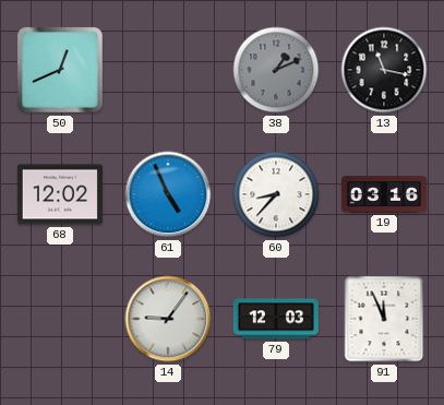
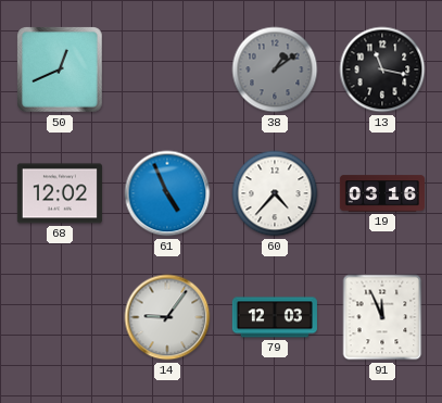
38: 1:11 -> 1:09
60: 8:37 -> 4:37
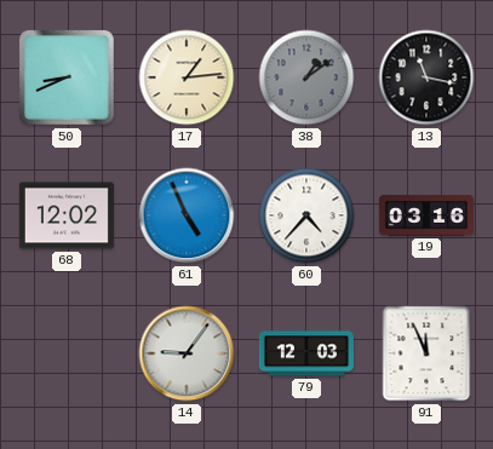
50: 12:41 -> 8:41
17: none -> 1:14
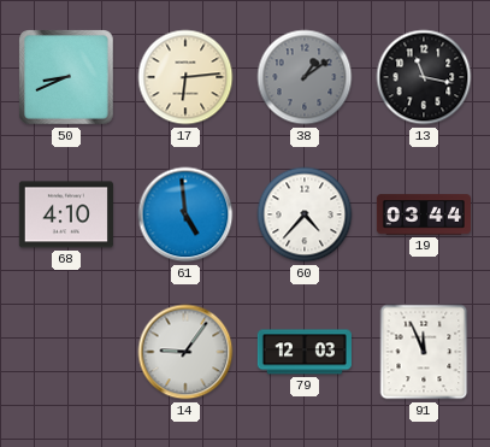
17: 1:14 -> 6:14
68: 12:02 -> 4:10
61: 4:56 -> 4:59
19: 03:16 -> 03:44
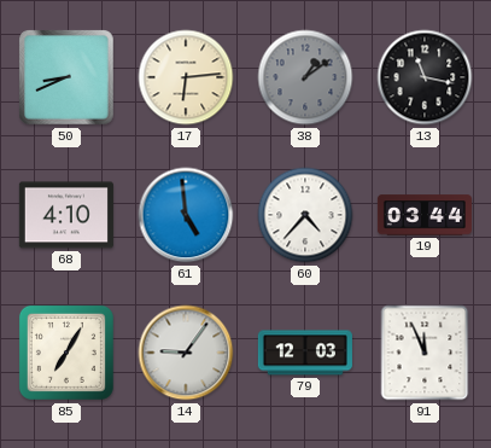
85: none -> 7:05
